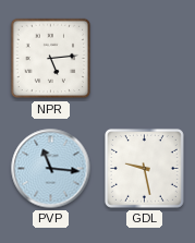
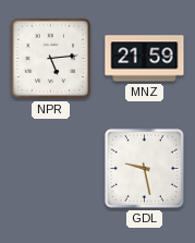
MNZ: none -> 21:59
PVP: 11:16 -> none
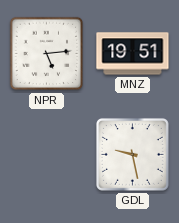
MNZ: 21:59 -> 19:51
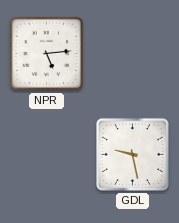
MNZ: 19:51 -> none
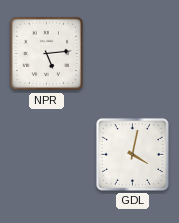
GDL: 9:28 -> 4:02
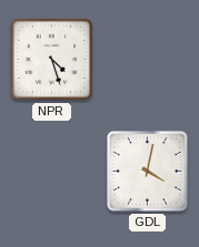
NPR: 5:14 -> 4:27
